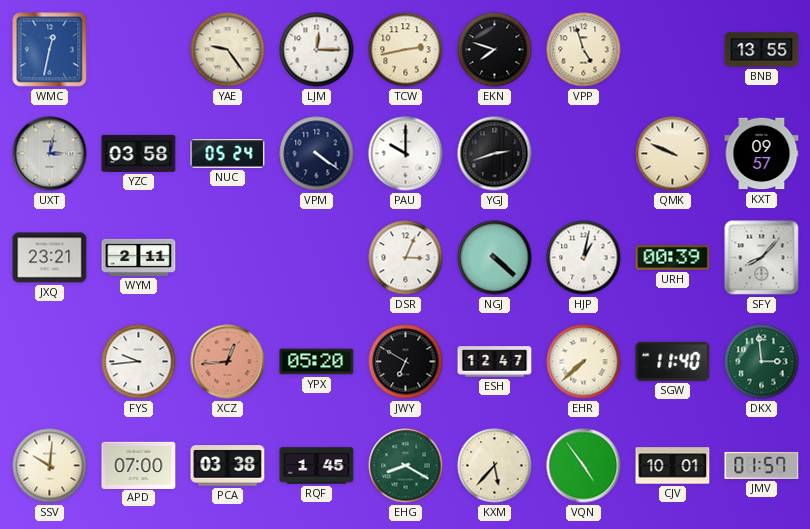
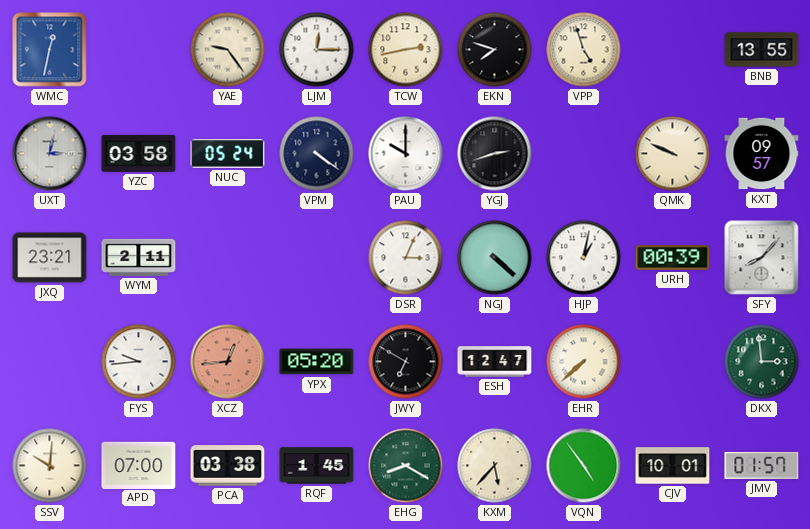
SGW: 11:40 -> none
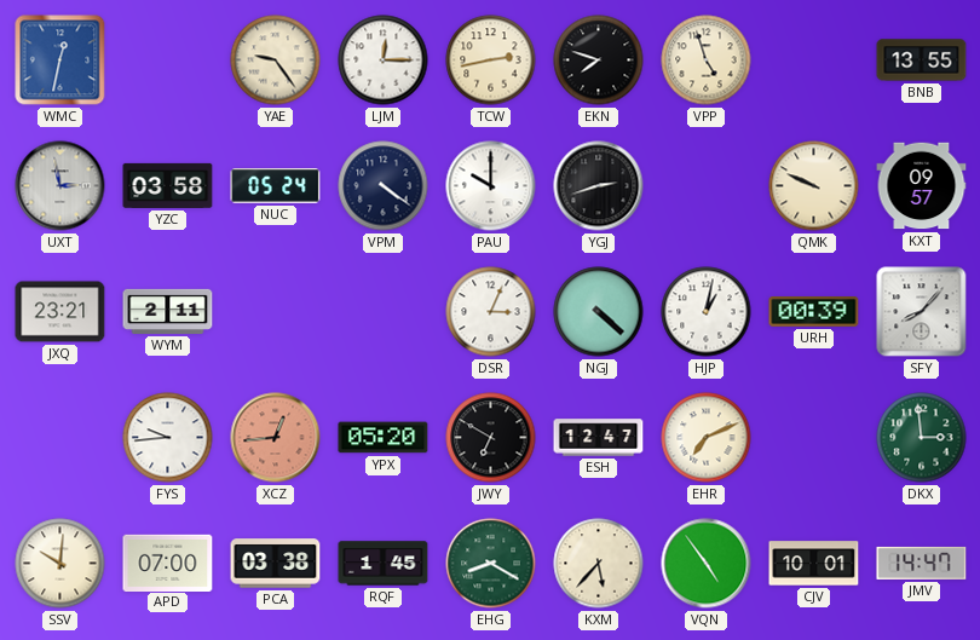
UXT: 3:02 -> 2:58
EHR: 7:38 -> 7:11
JMV: 01:57 -> 14:47
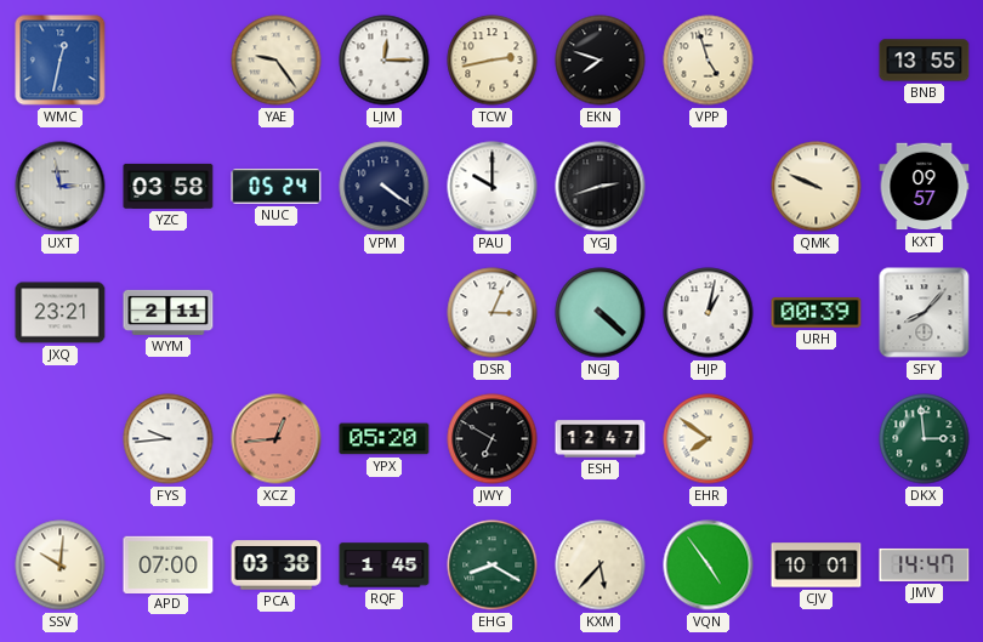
EHR: 7:11 -> 7:51
